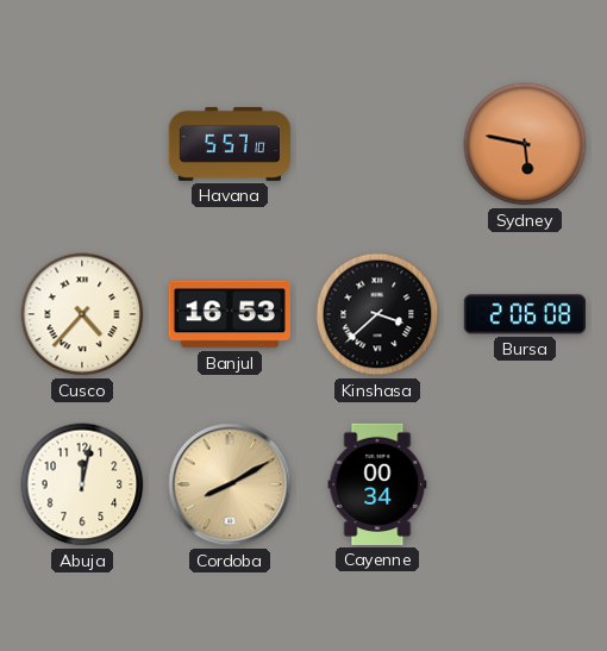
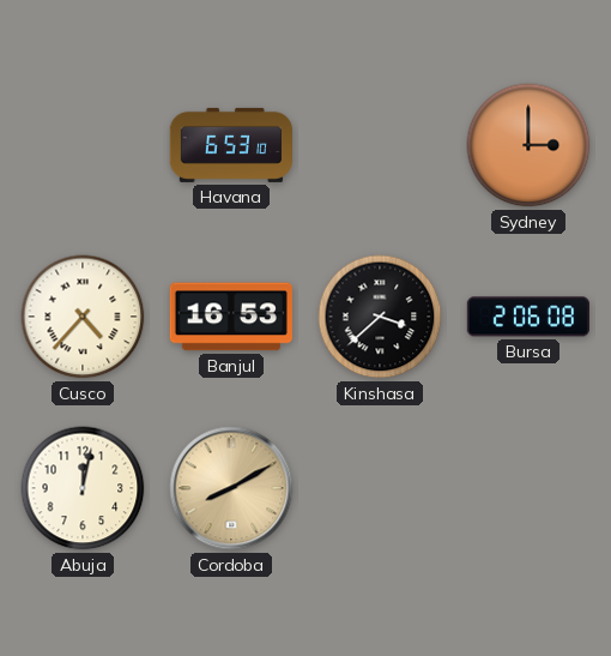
Havana: 5:57 -> 6:53
Sydney: 5:47 -> 3:00
Cayenne: 00:34 -> none
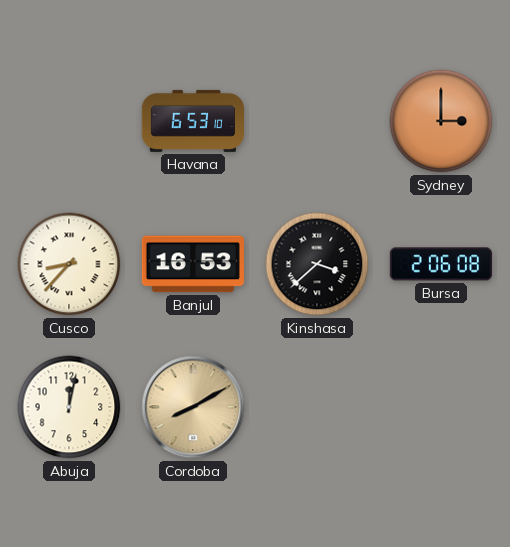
Cusco: 4:37 -> 8:37
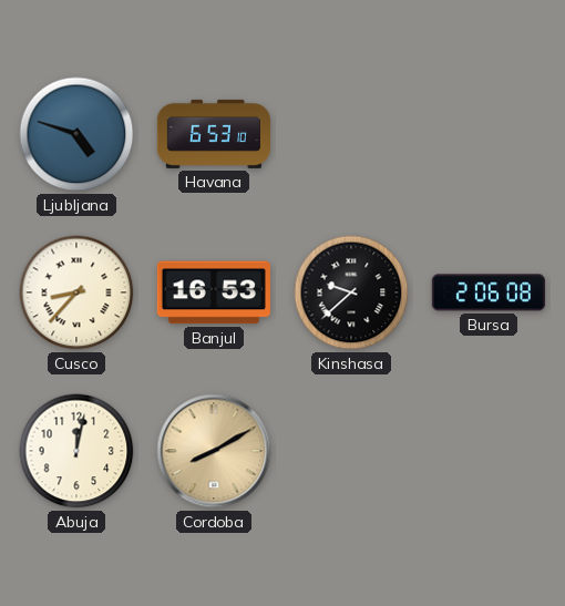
Ljubljana: none -> 4:48
Sydney: 3:00 -> none
Kinshasa: 3:38 -> 9:38
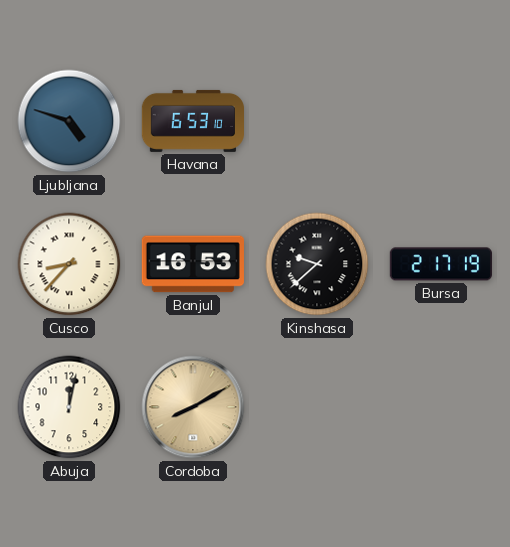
Bursa: 2:06 -> 2:17
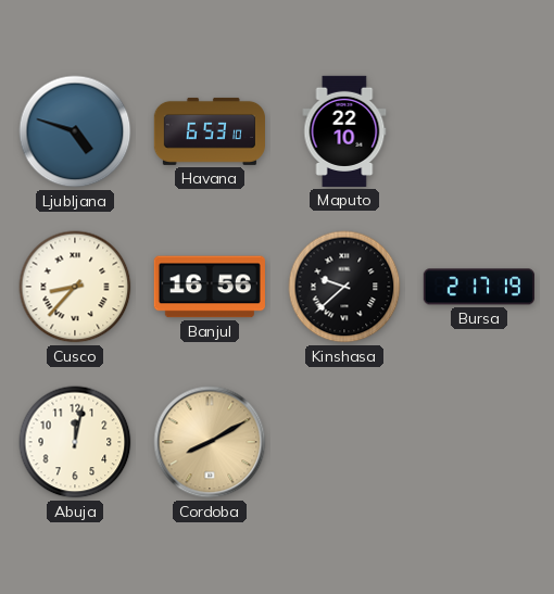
Maputo: none -> 22:10
Banjul: 16:53 -> 16:56
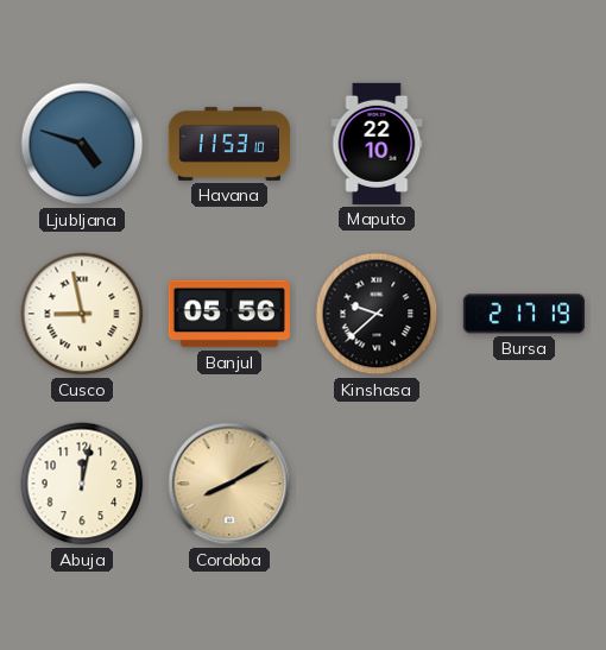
Havana: 6:53 -> 11:53
Cusco: 8:37 -> 8:58
Banjul: 16:56 -> 05:56
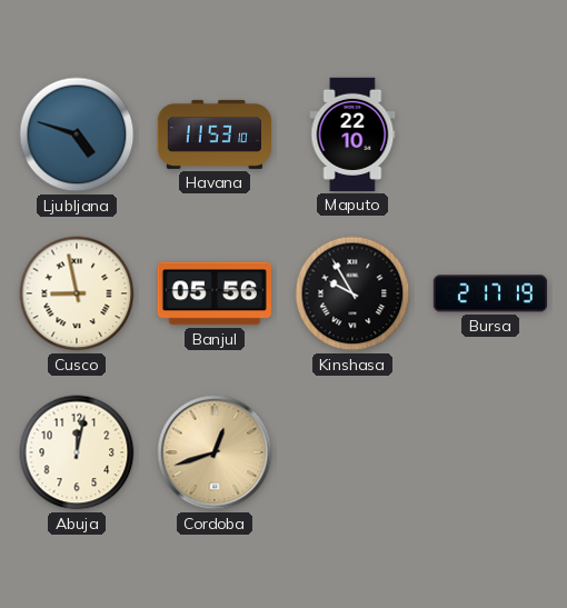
Kinshasa: 9:38 -> 9:55
Cordoba: 8:10 -> 12:42
